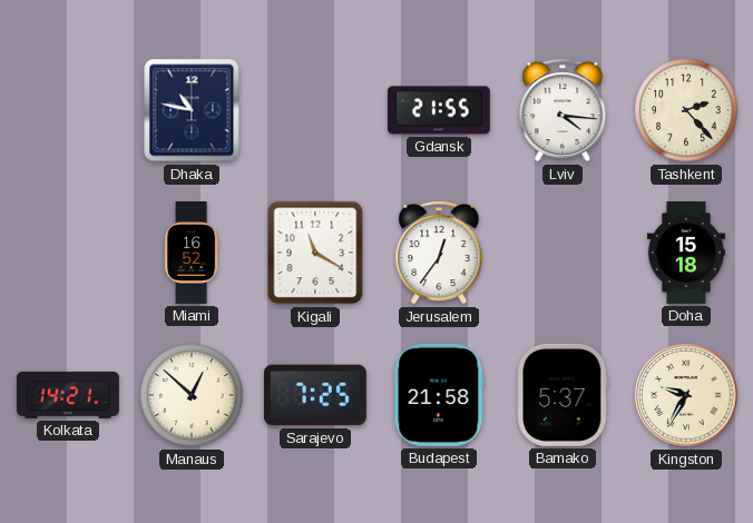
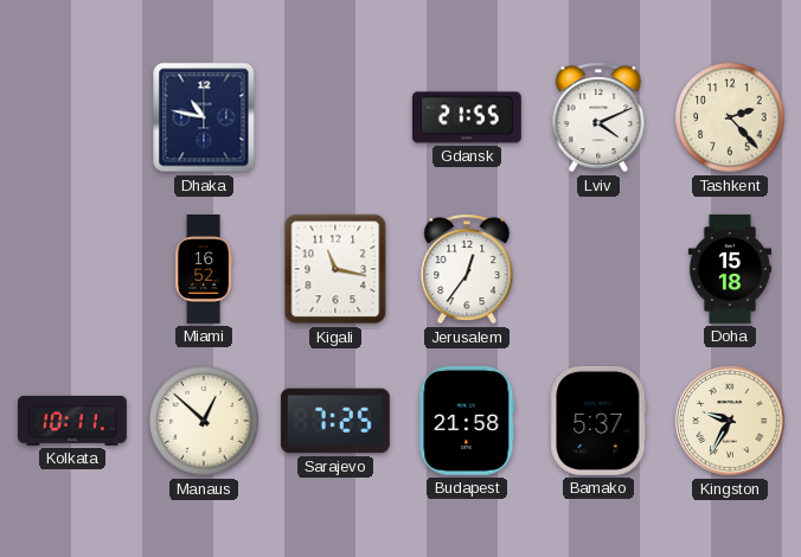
Lviv: 4:16 -> 4:11
Kigali: 11:20 -> 11:17
Kolkata: 14:21 -> 10:11
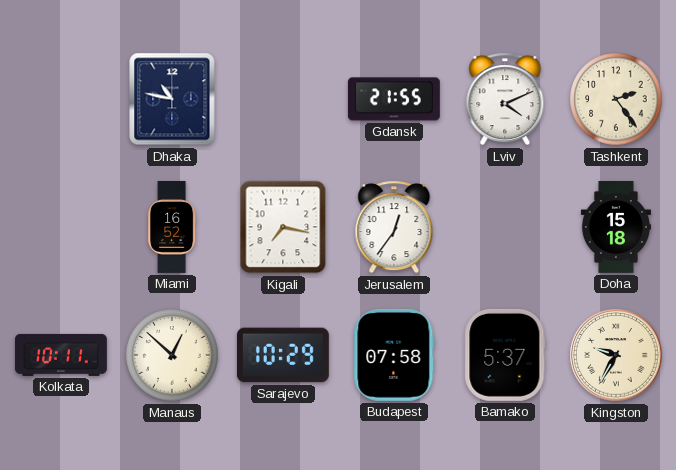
Tashkent: 2:23 -> 2:24
Kigali: 11:17 -> 7:17
Sarajevo: 7:25 -> 10:29
Budapest: 21:58 -> 07:58
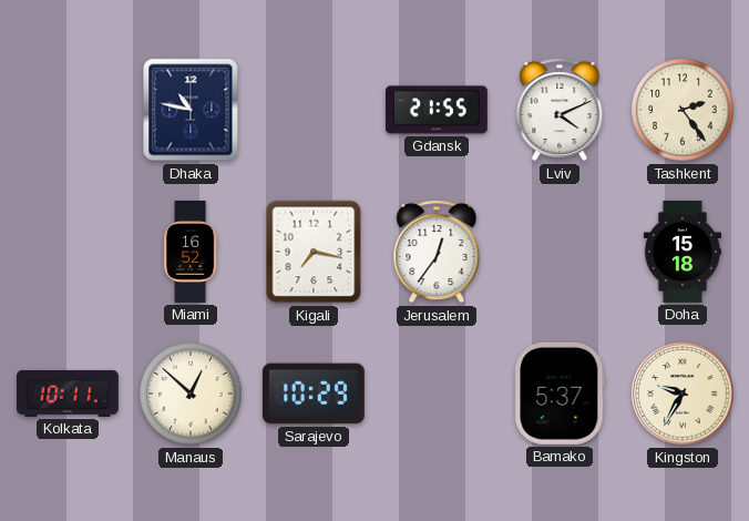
Budapest: 07:58 -> none
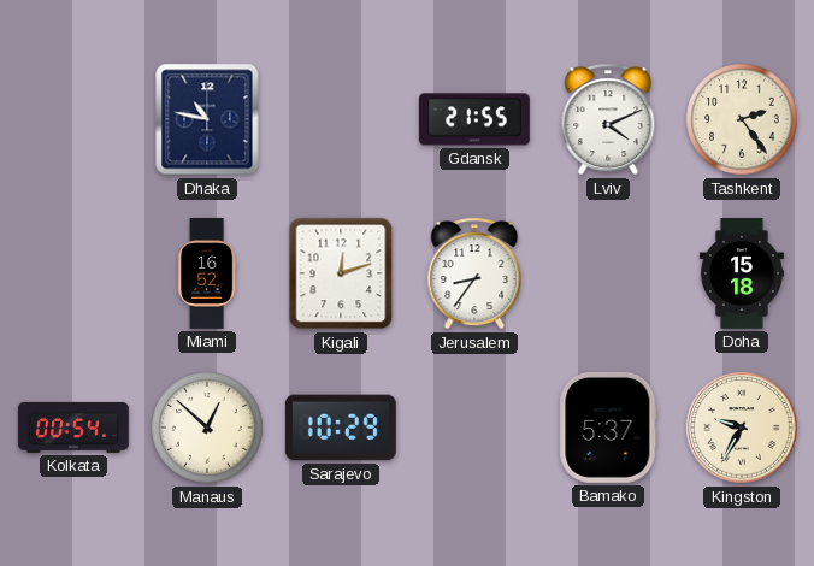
Kigali: 7:17 -> 12:12
Jerusalem: 12:36 -> 8:36
Kolkata: 10:11 -> 00:54
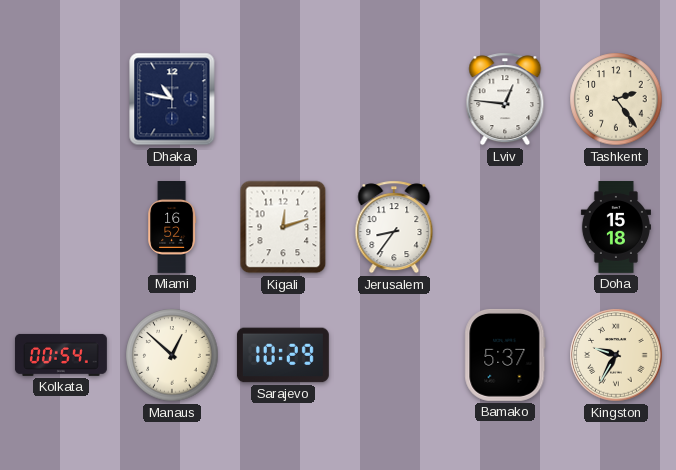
Gdansk: 21:55 -> none
Lviv: 4:11 -> 12:46
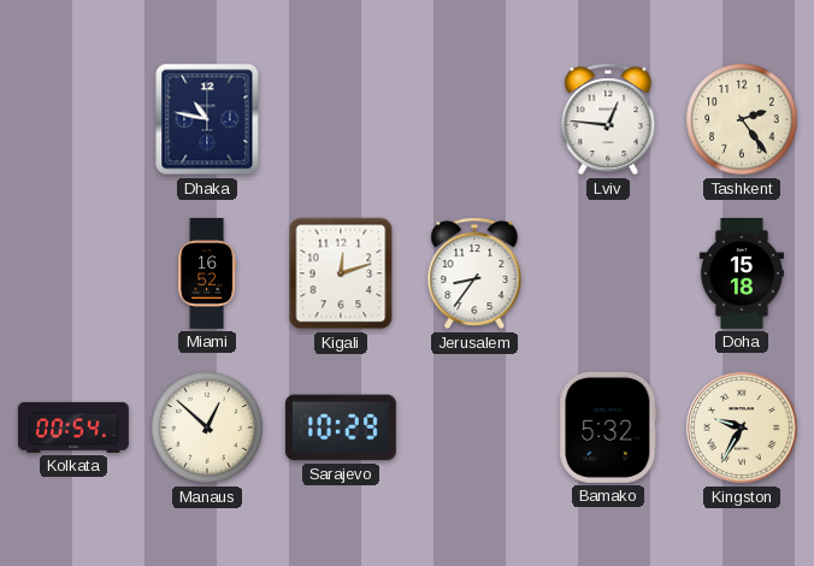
Bamako: 5:37 -> 5:32
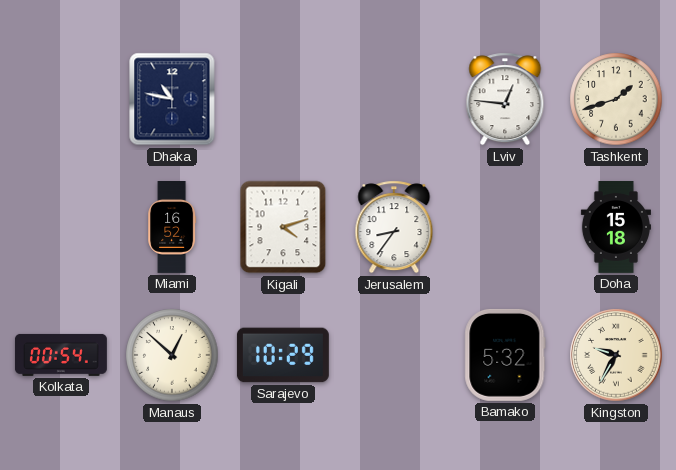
Tashkent: 2:24 -> 1:42
Kigali: 12:12 -> 4:12
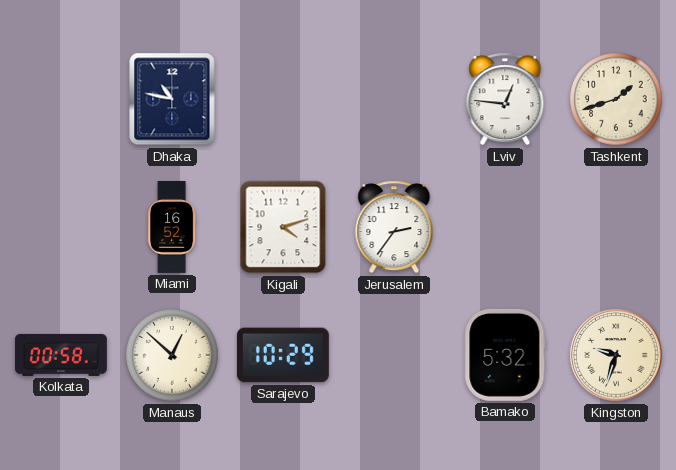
Jerusalem: 8:36 -> 2:36
Doha: 15:18 -> none
Kolkata: 00:54 -> 00:58
Kingston: 9:35 -> 9:33
